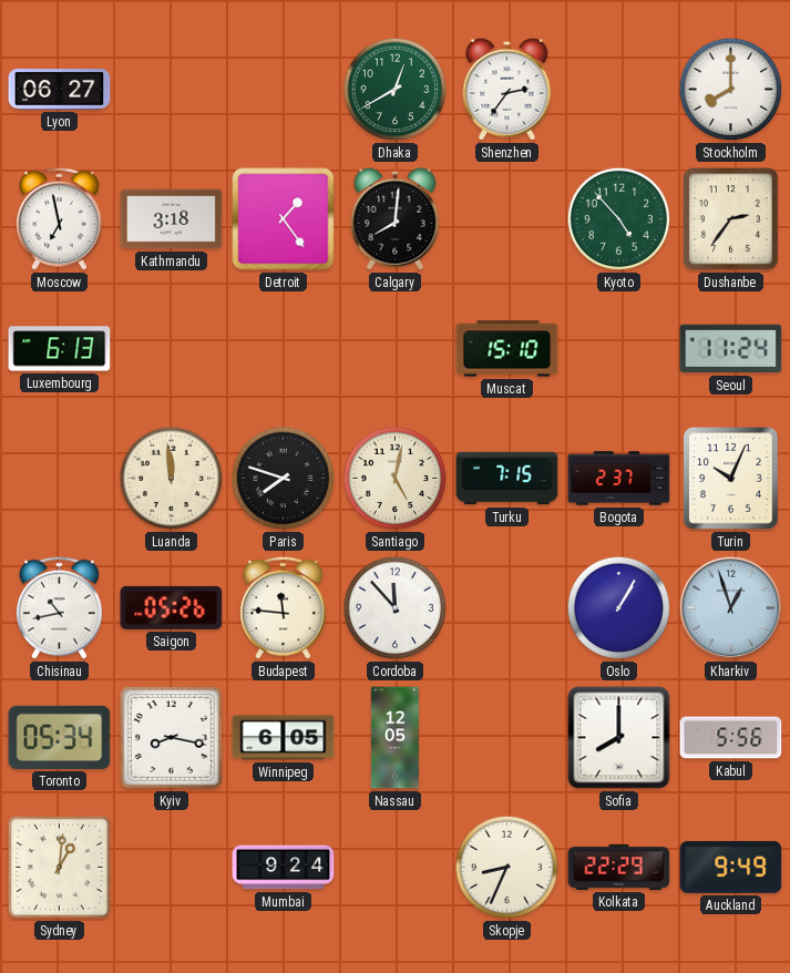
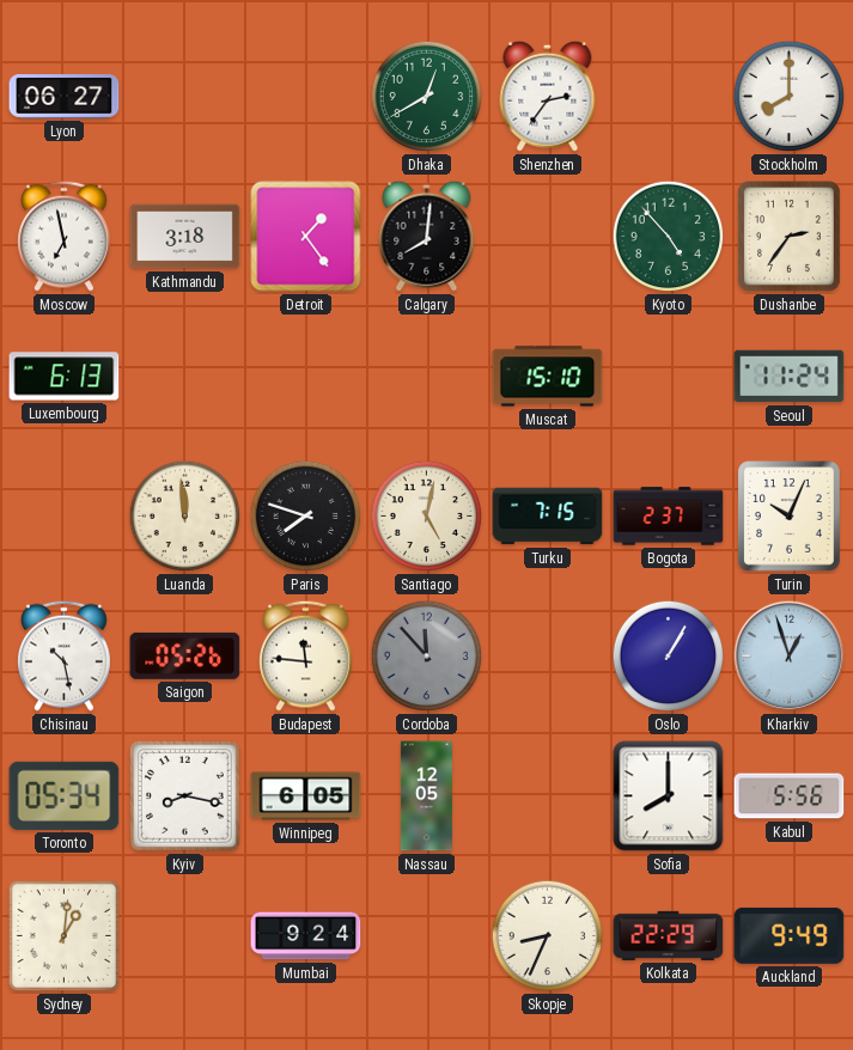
Chisinau: 10:43 -> 10:28
Cordoba dial: white -> grey
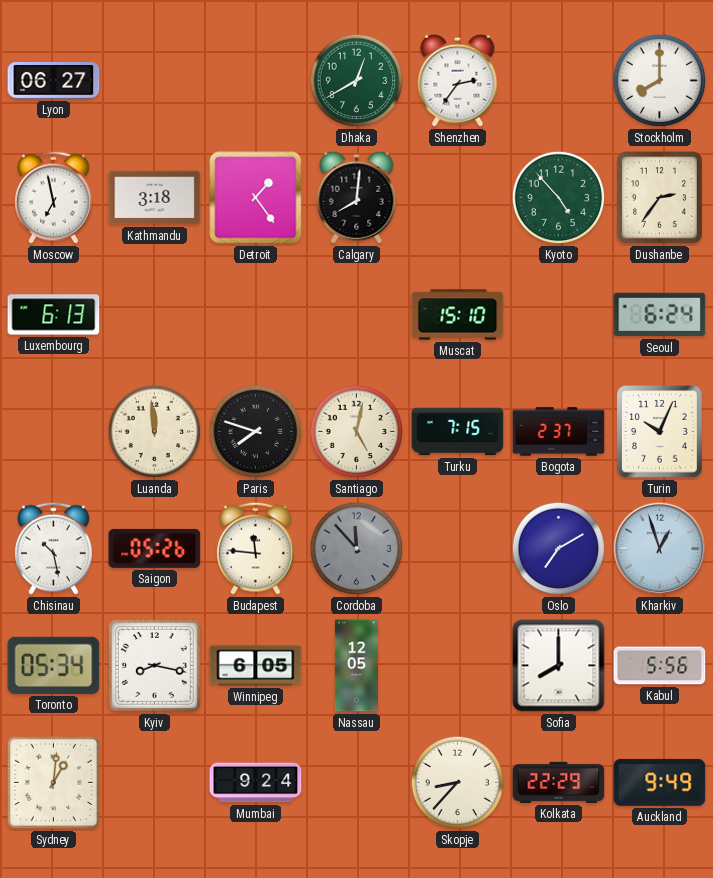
Seoul: 11:24 -> 6:24
Oslo: 1:05 -> 7:10
Skopje: 8:34 -> 8:37
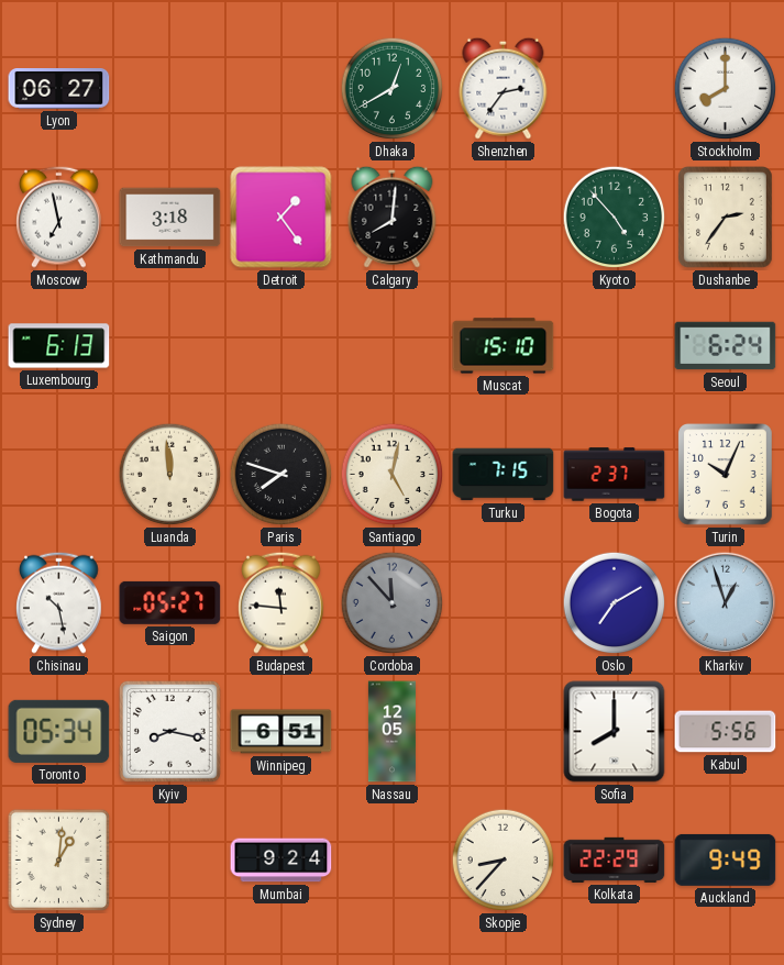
Saigon: 05:26 -> 05:27
Winnipeg: 6:05 -> 6:51
